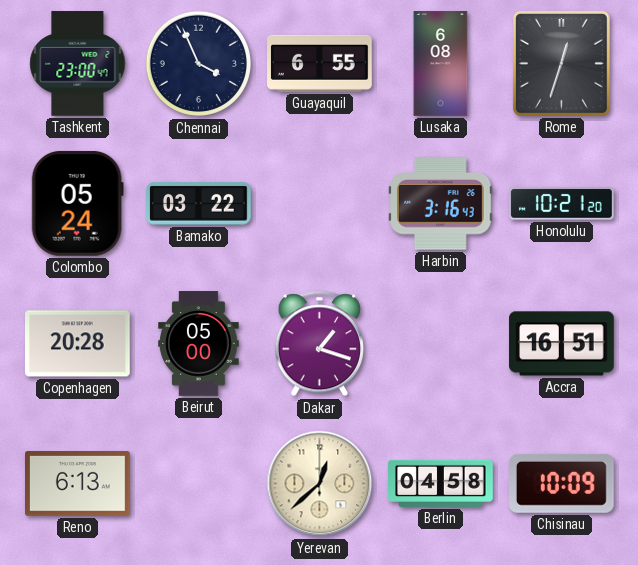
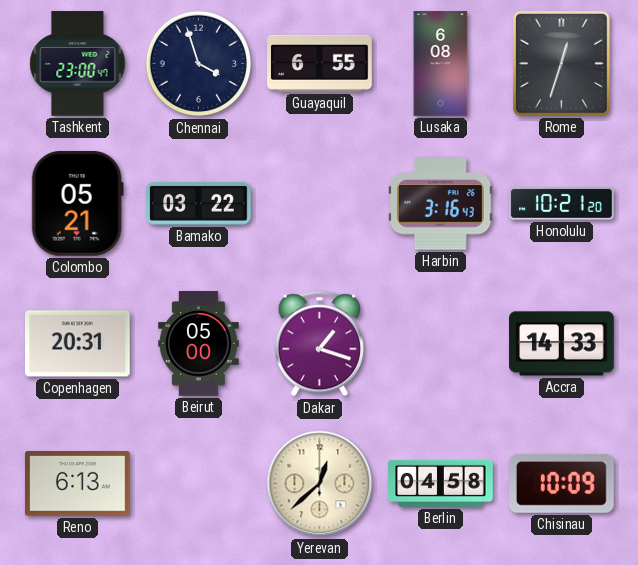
Chennai: 3:56 -> 3:57
Colombo: 05:24 -> 05:21
Copenhagen: 20:28 -> 20:31
Accra: 16:51 -> 14:33
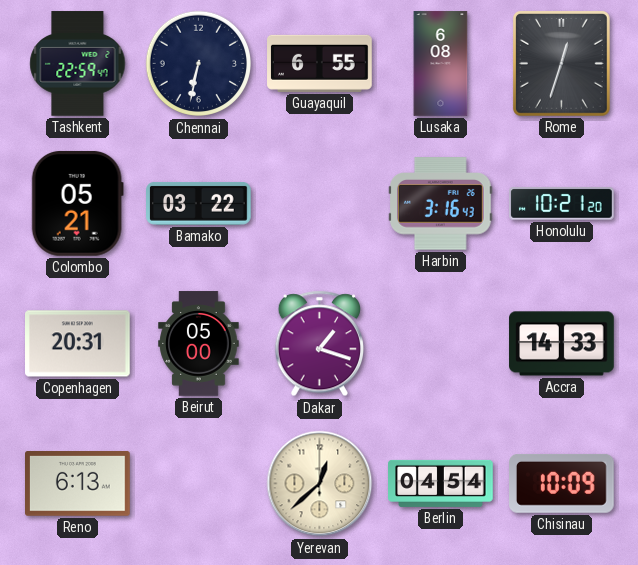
Tashkent: 23:00 -> 22:59
Chennai: 3:57 -> 6:32
Berlin: 04:58 -> 04:54
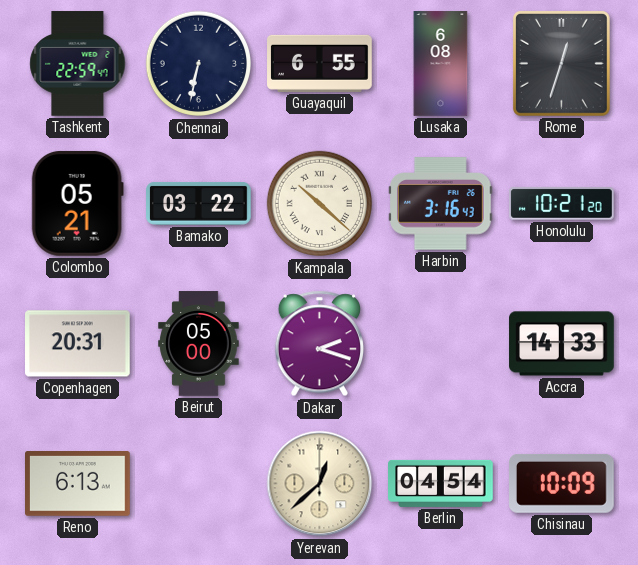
Kampala: none -> 10:22
Dakar: 1:18 -> 2:18
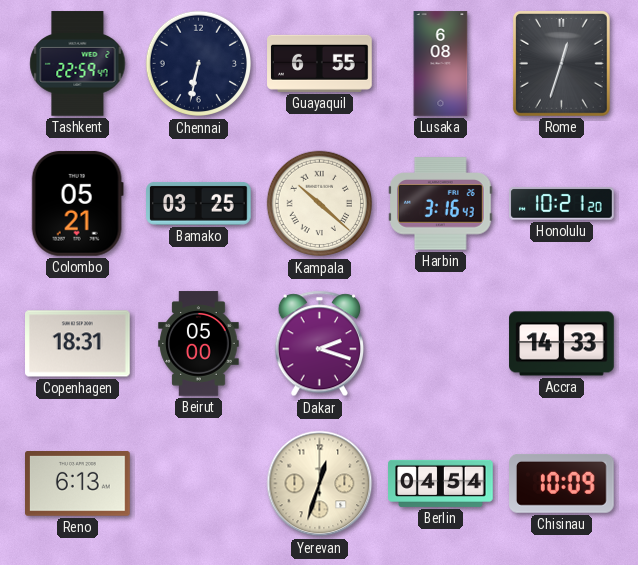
Bamako: 03:22 -> 03:25
Copenhagen: 20:31 -> 18:31
Yerevan: 12:38 -> 12:33
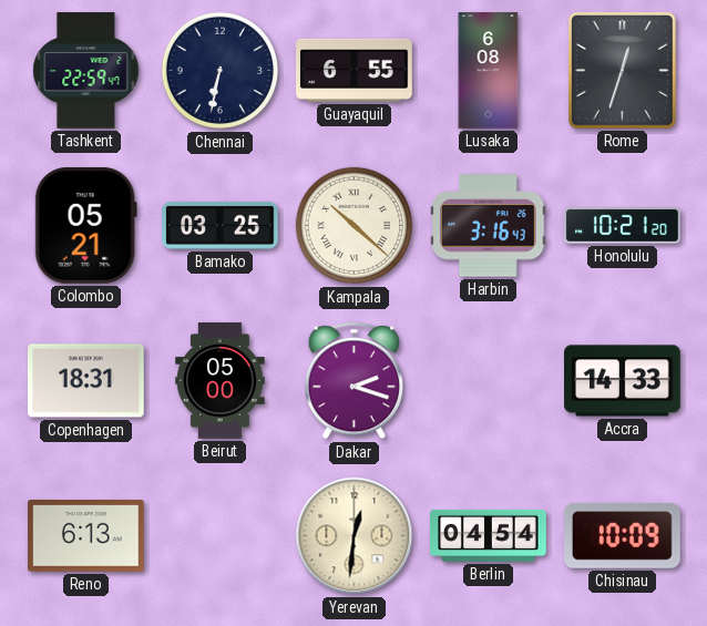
Yerevan: 12:33 -> 12:31
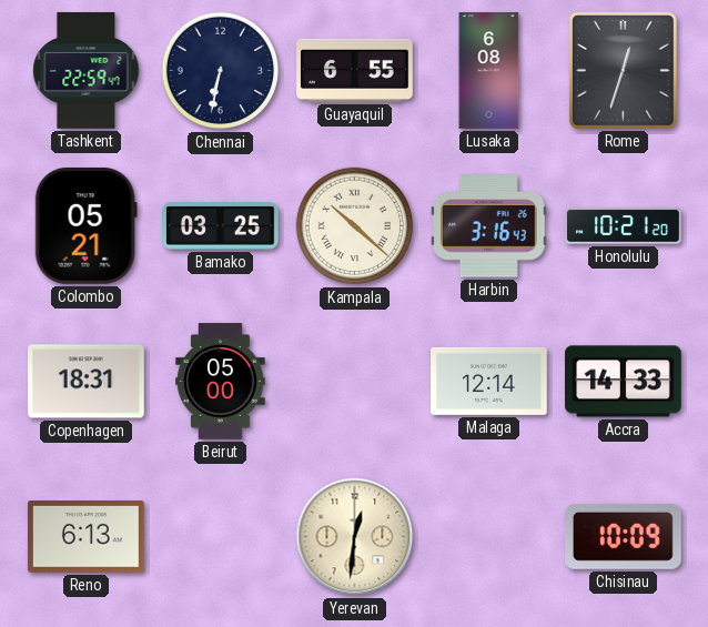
Dakar: 2:18 -> none
Malaga: none -> 12:14
Berlin: 04:54 -> none
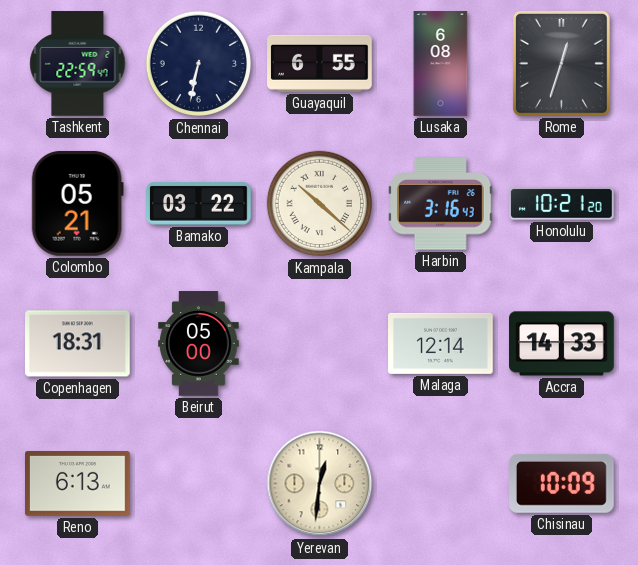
Bamako: 03:25 -> 03:22
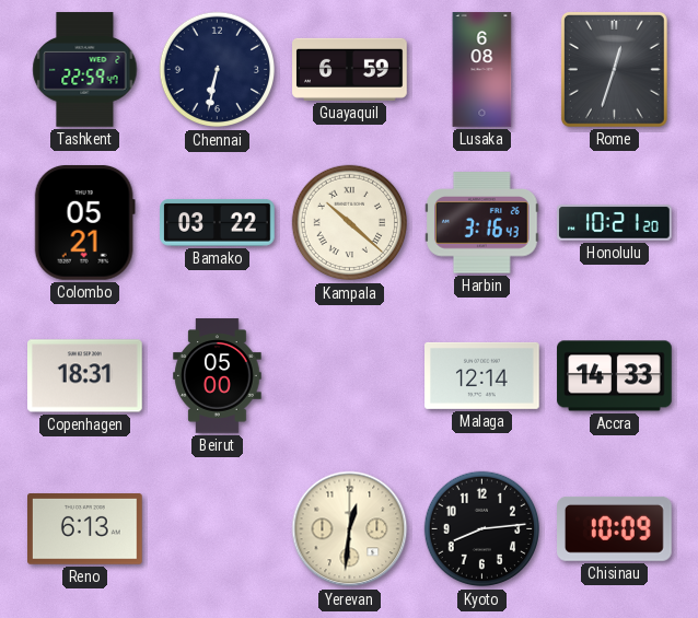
Guayaquil: 6:55 -> 6:59
Kyoto: none -> 8:14
